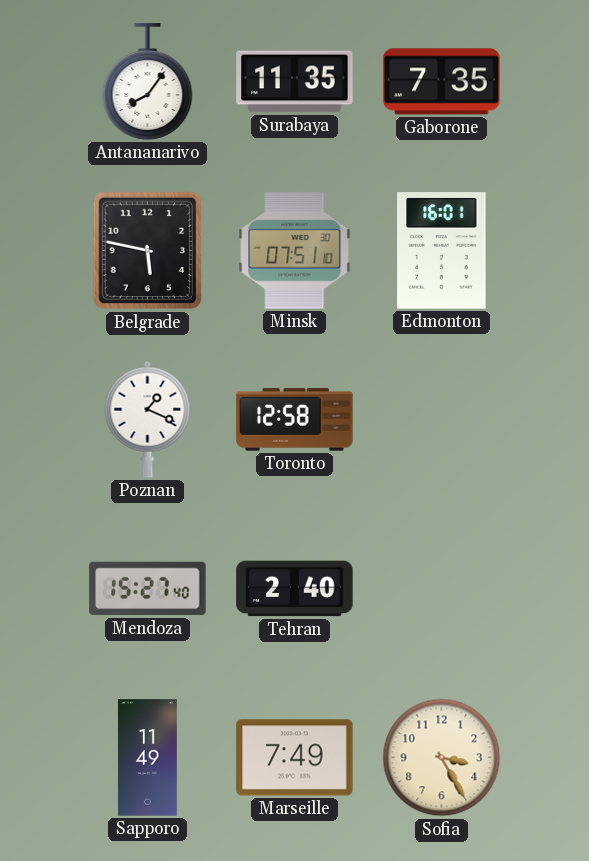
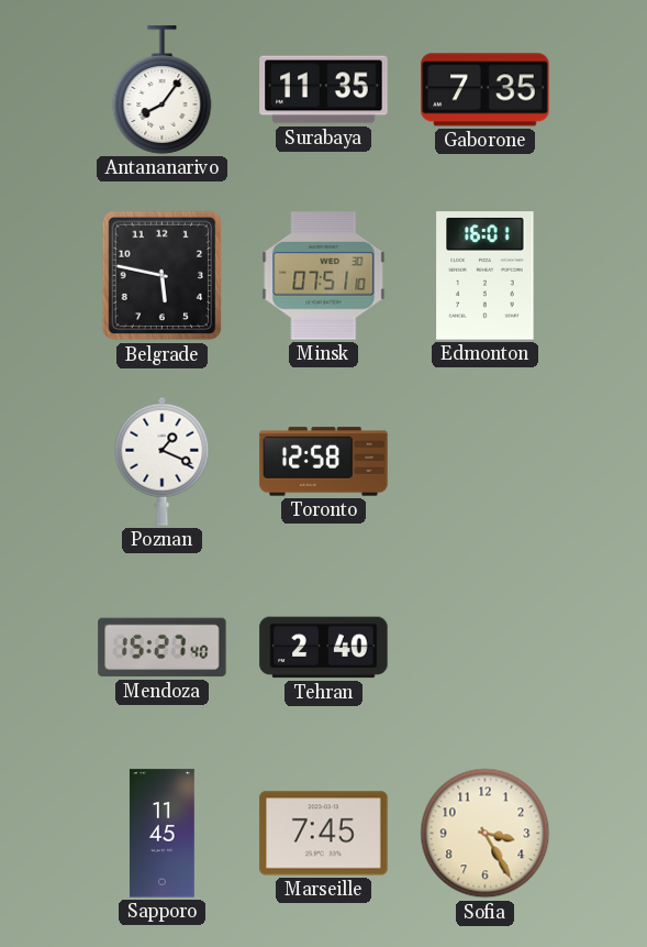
Sapporo: 11:49 -> 11:45
Marseille: 7:49 -> 7:45
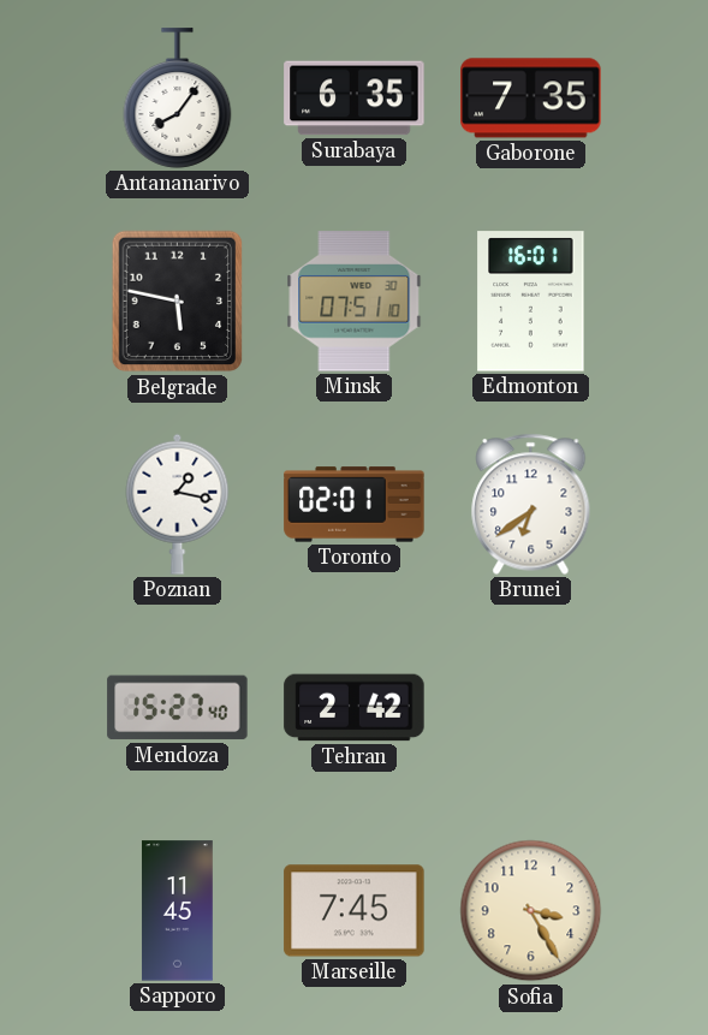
Surabaya: 11:35 -> 6:35
Poznan: 1:19 -> 1:17
Toronto: 12:58 -> 02:01
Brunei: none -> 6:39
Tehran: 2:40 -> 2:42
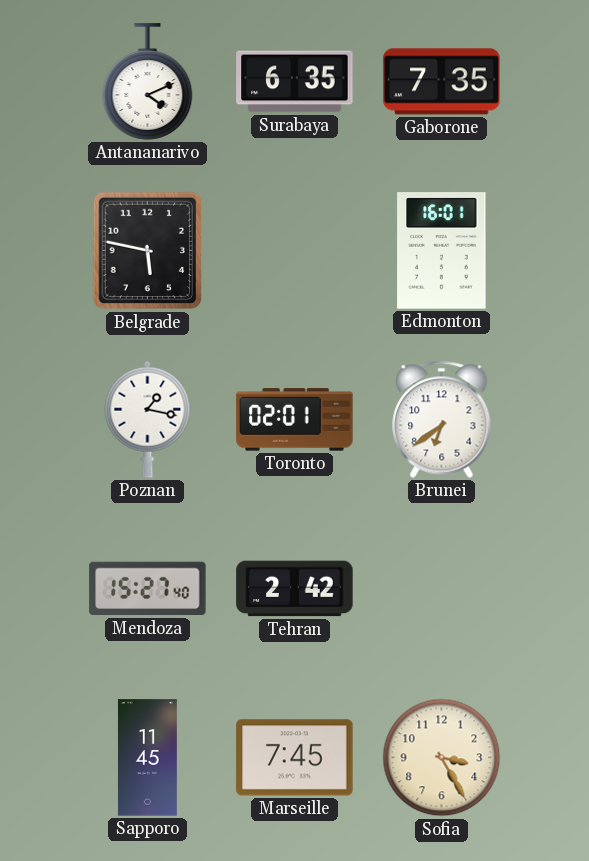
Antananarivo: 8:06 -> 4:11
Minsk: 07:51 -> none
